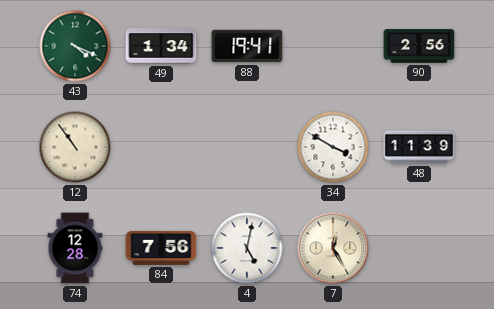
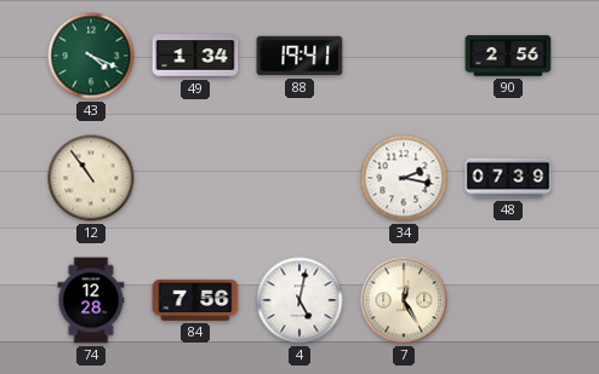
34: 3:50 -> 2:17
48: 11:39 -> 07:39
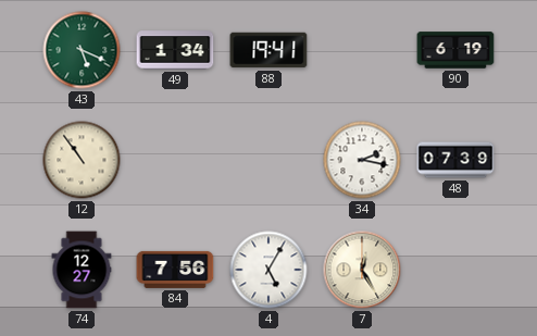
43: 4:19 -> 5:19
90: 2:56 -> 6:19
74: 12:28 -> 12:27
4: 5:02 -> 5:05
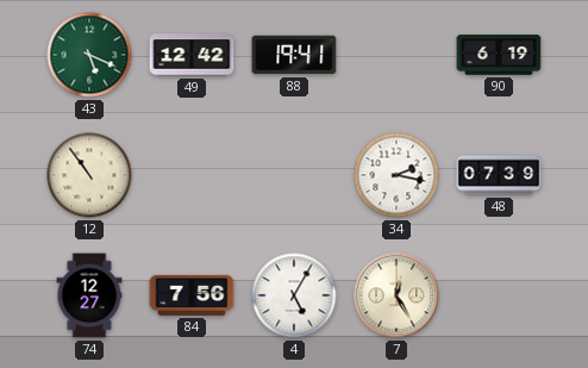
49: 1:34 -> 12:42
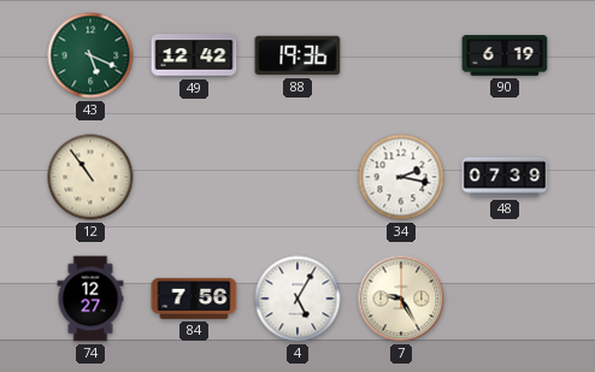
88: 19:41 -> 19:36
7: 12:25 -> 9:25
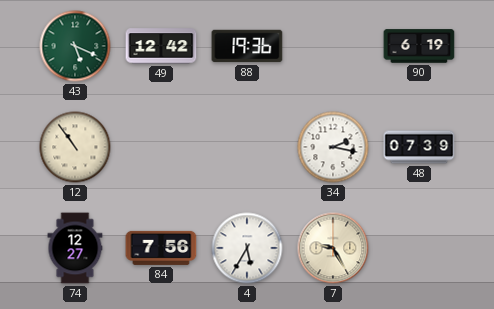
4: 5:05 -> 5:35
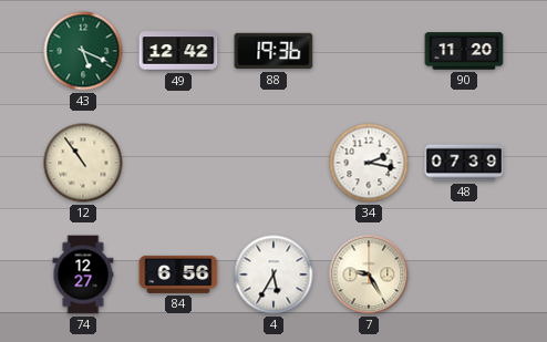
90: 6:19 -> 11:20
84: 7:56 -> 6:56
